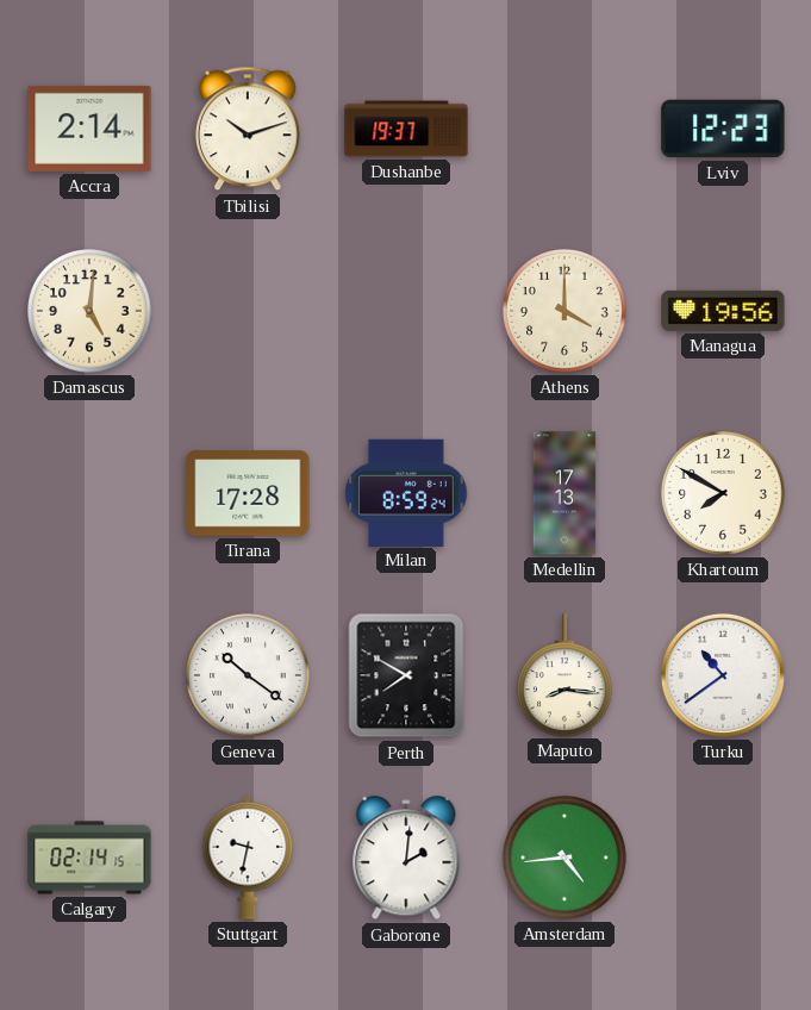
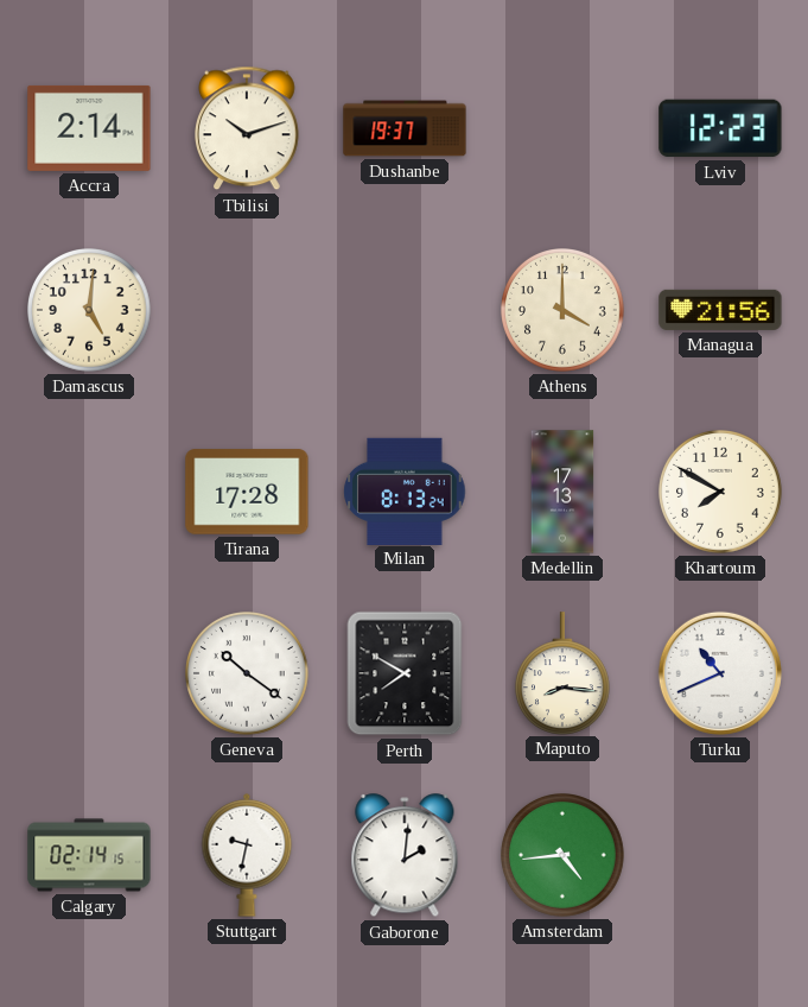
Managua: 19:56 -> 21:56
Milan: 8:59 -> 8:13
Turku: 10:39 -> 10:41
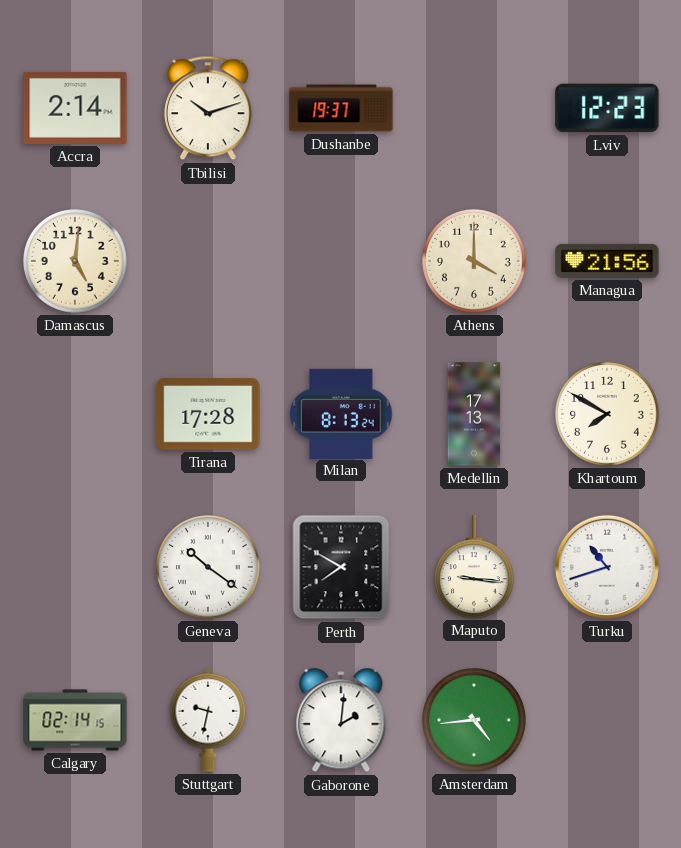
Maputo: 8:16 -> 9:16
Turku: 10:41 -> 10:42
